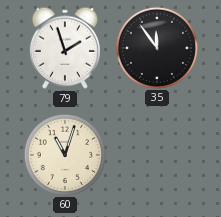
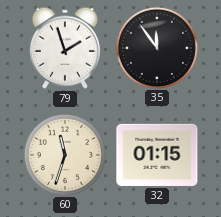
60: 11:03 -> 11:33
32: none -> 01:15
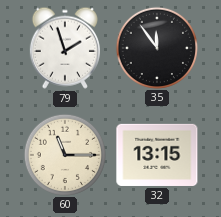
60: 11:33 -> 11:15
32: 01:15 -> 13:15
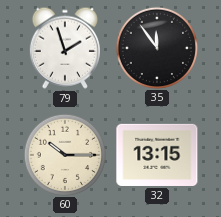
60: 11:15 -> 10:15
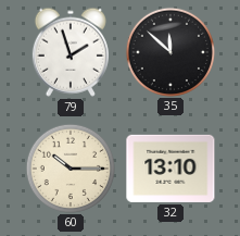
35: 11:54 -> 11:52
32: 13:15 -> 13:10
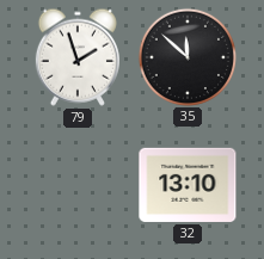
60: 10:15 -> none
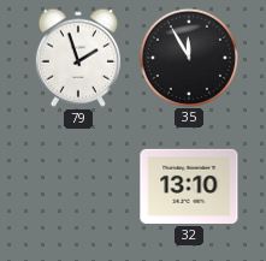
35: 11:52 -> 11:55
